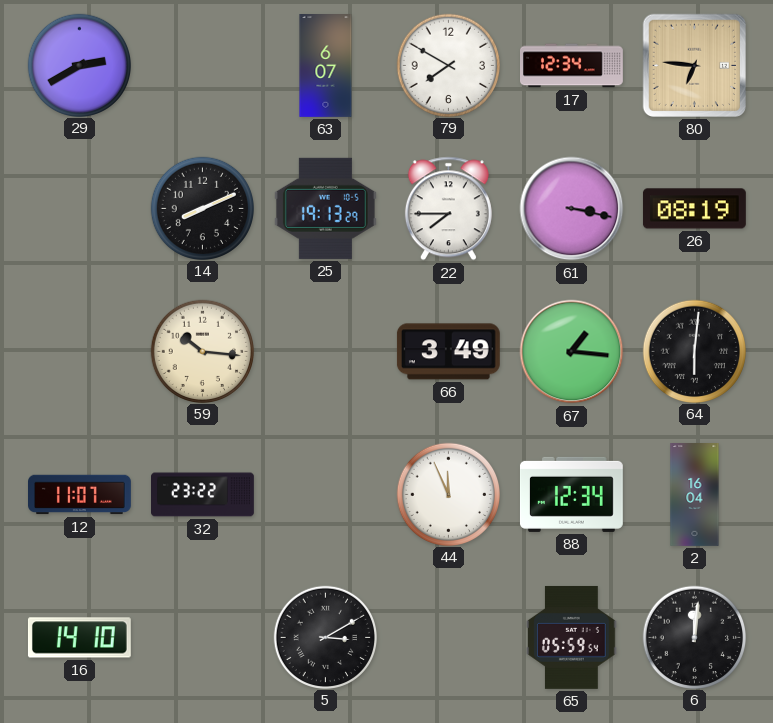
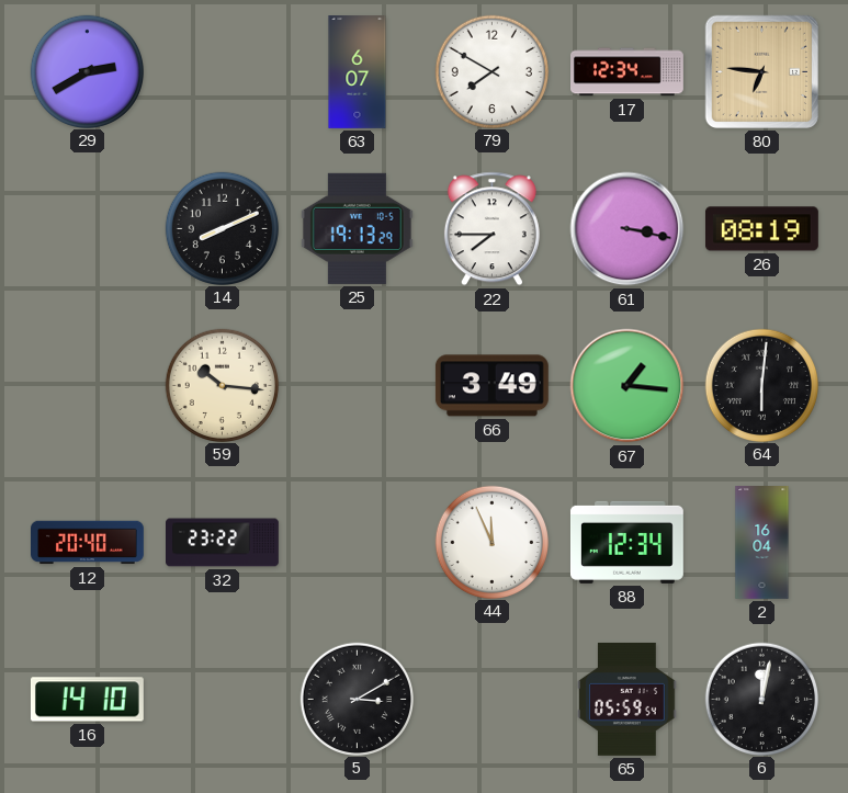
12: 11:07 -> 20:40
6: 12:01 -> 12:02
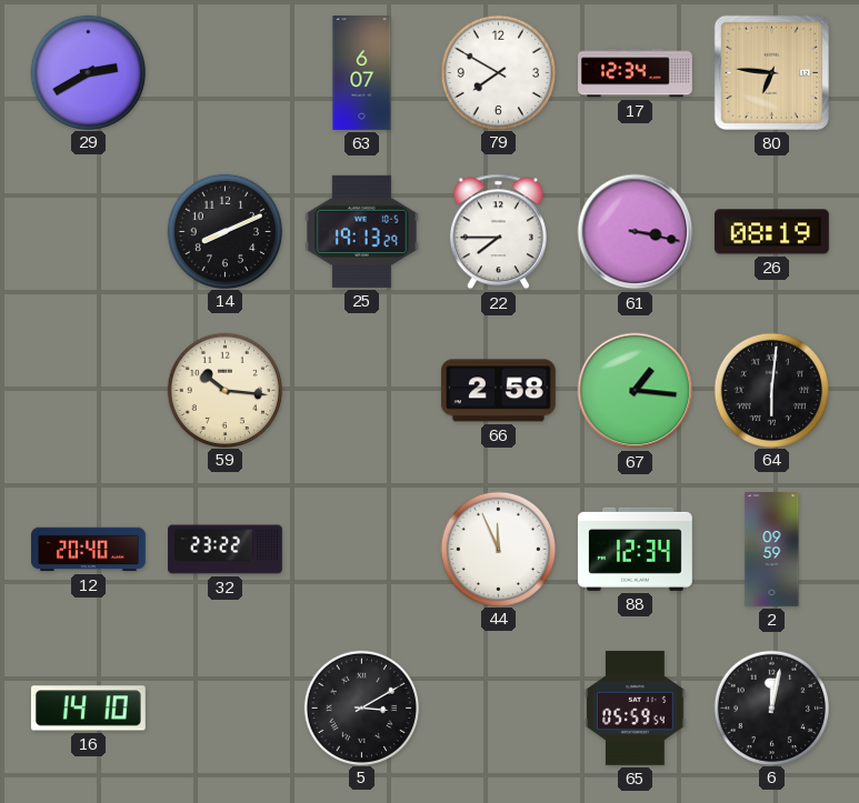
66: 3:49 -> 2:58
2: 16:04 -> 09:59
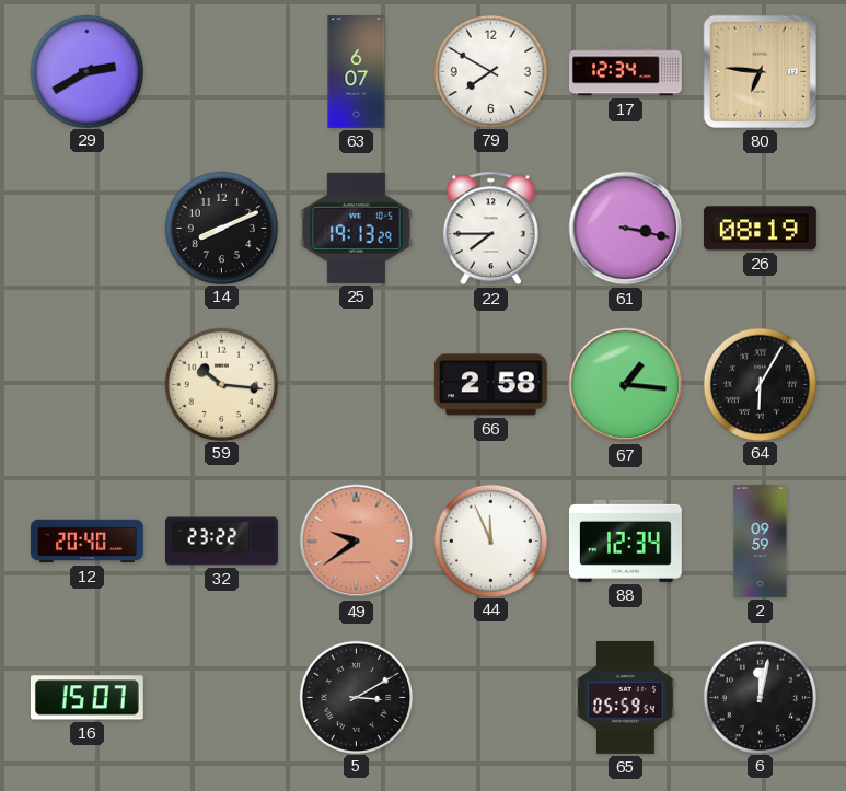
64: 6:01 -> 6:05
49: none -> 9:39
16: 14:10 -> 15:07
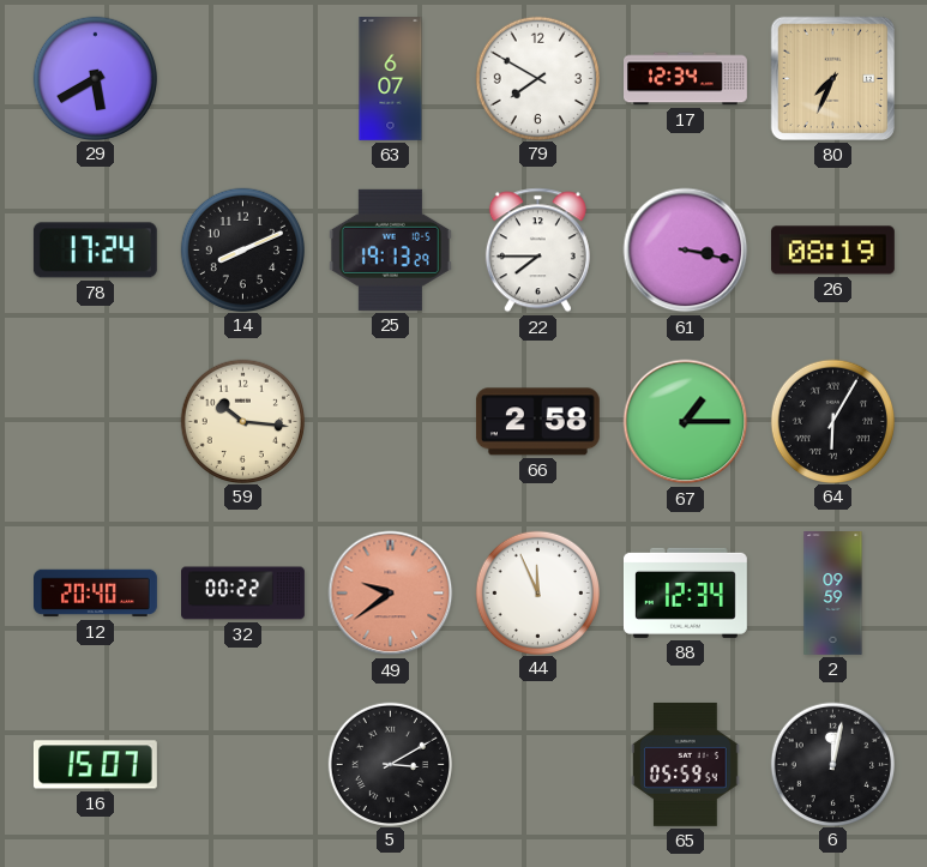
29: 2:40 -> 5:40
80: 6:46 -> 7:34
78: none -> 17:24
67: 1:16 -> 1:15
32: 23:22 -> 00:22
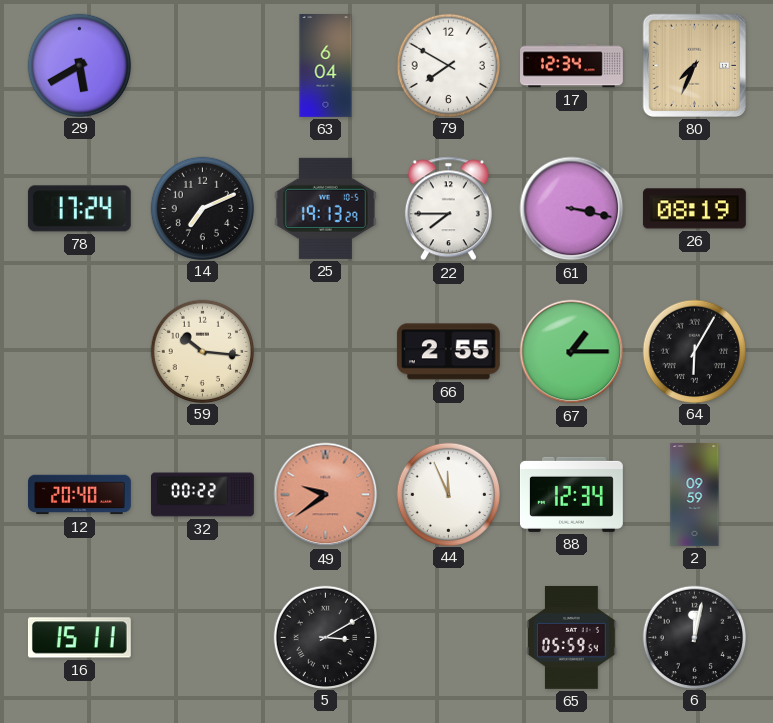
63: 6:07 -> 6:04
14: 8:11 -> 7:11
66: 2:58 -> 2:55
16: 15:07 -> 15:11
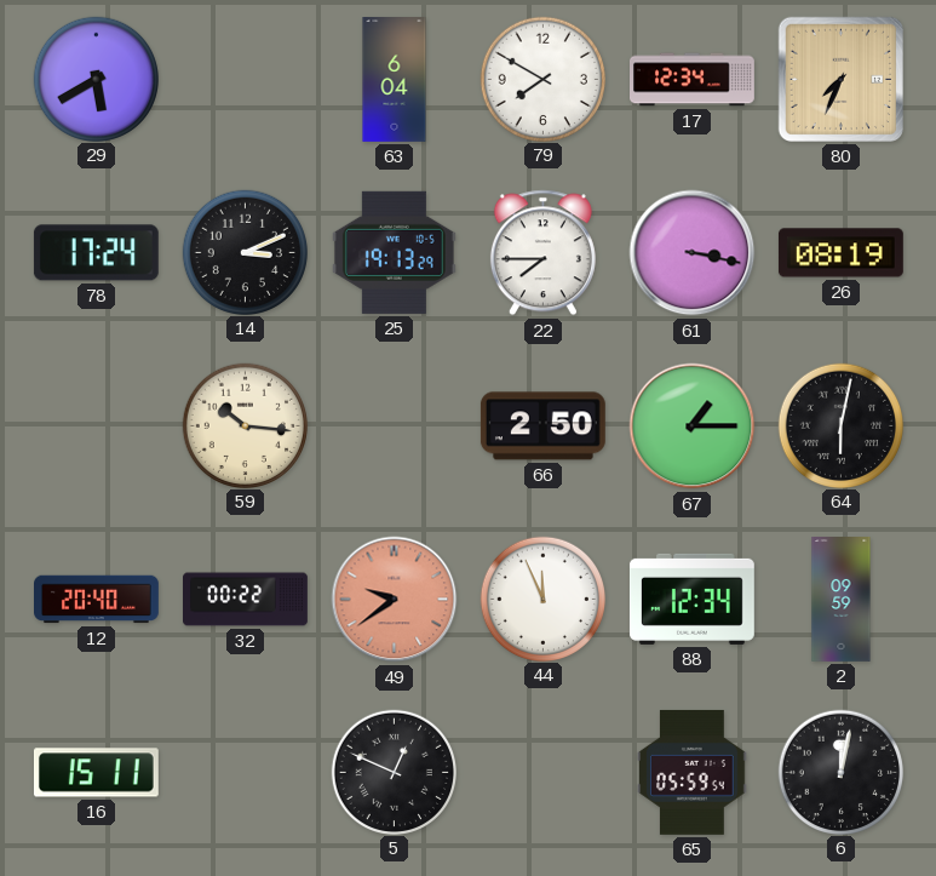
14: 7:11 -> 3:11
66: 2:55 -> 2:50
64: 6:05 -> 6:02
5: 3:10 -> 12:49
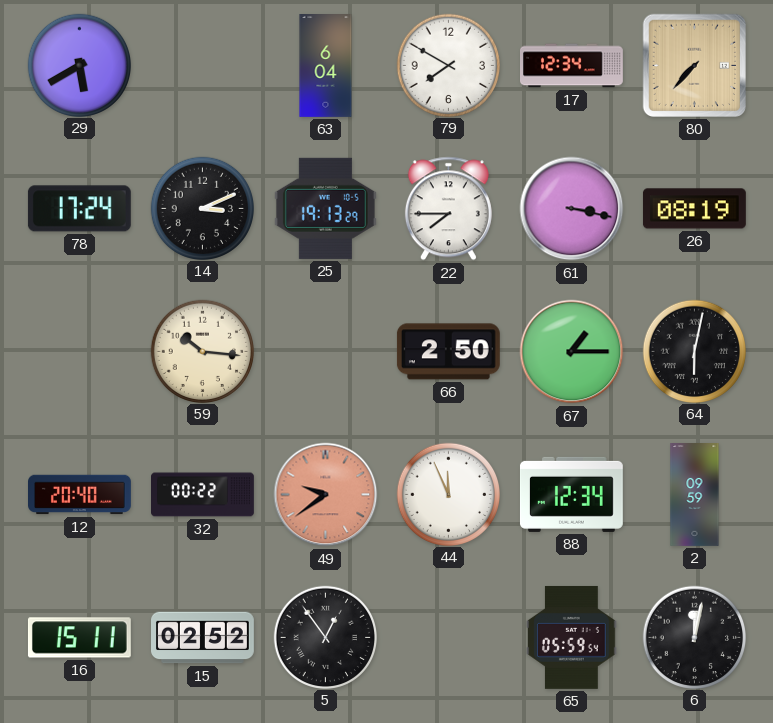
80: 7:34 -> 7:37
15: none -> 02:52
5: 12:49 -> 12:54
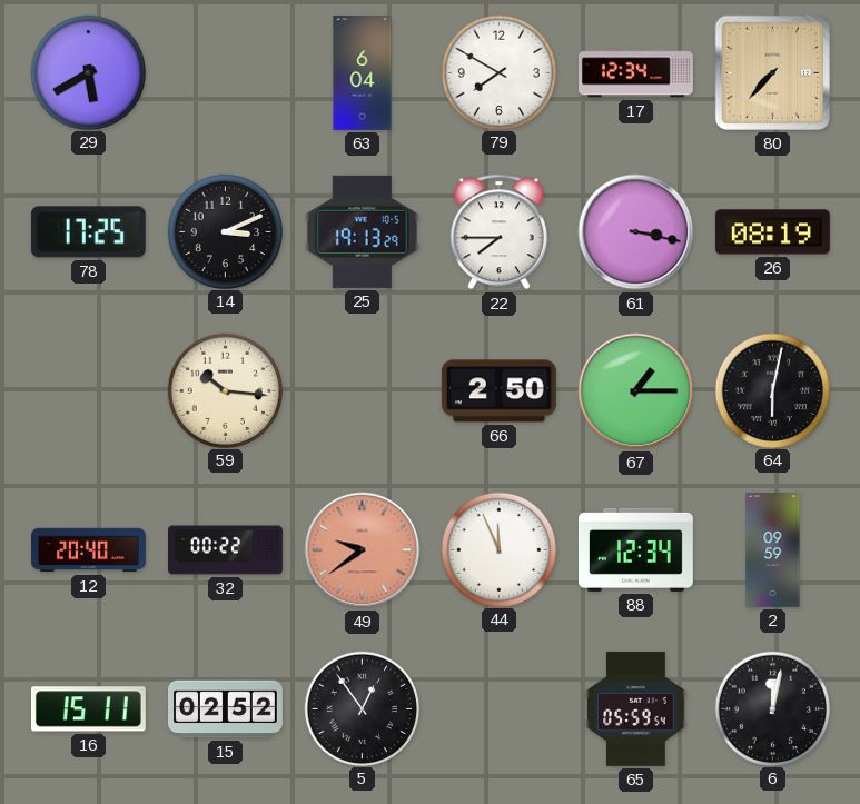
78: 17:24 -> 17:25
